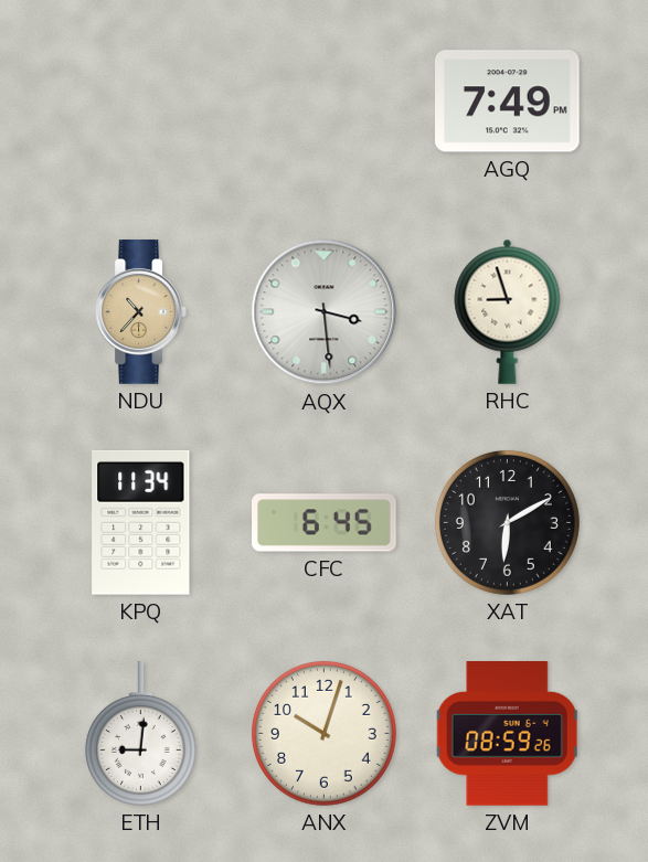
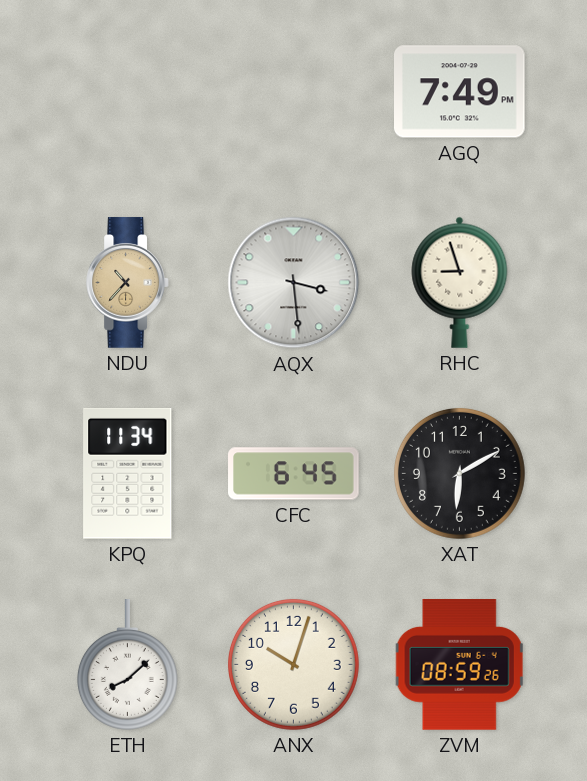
ETH: 9:01 -> 8:08
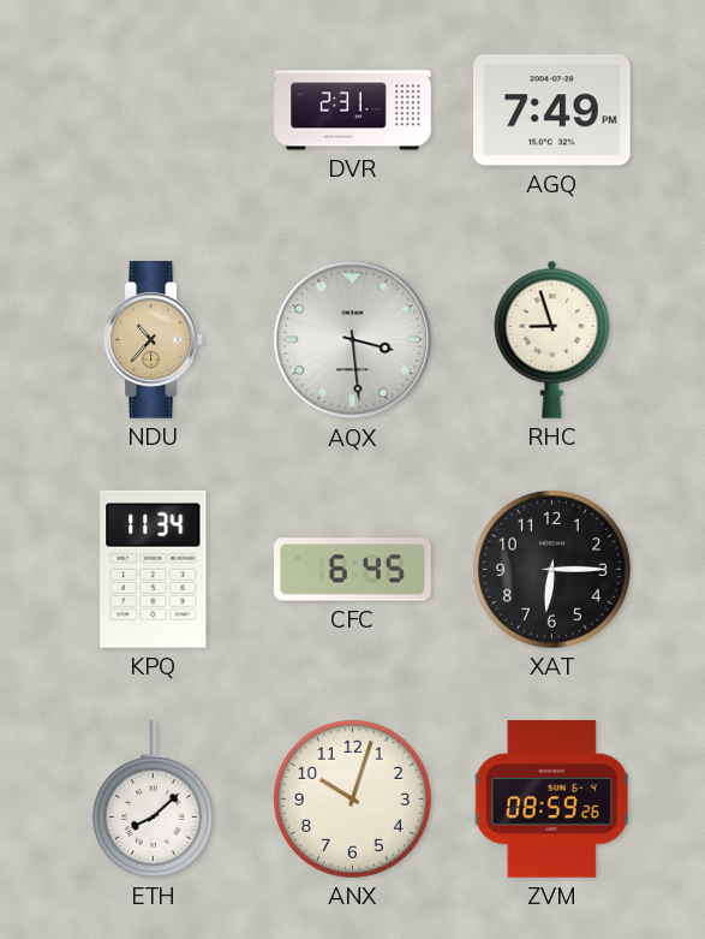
DVR: none -> 2:31
XAT: 6:10 -> 6:15
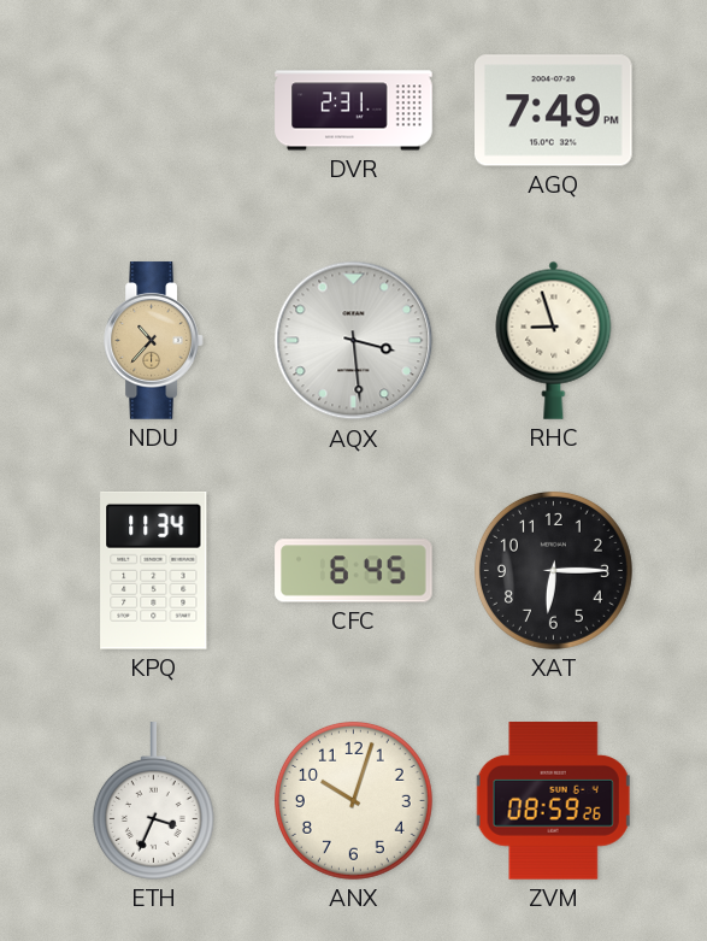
ETH: 8:08 -> 3:34
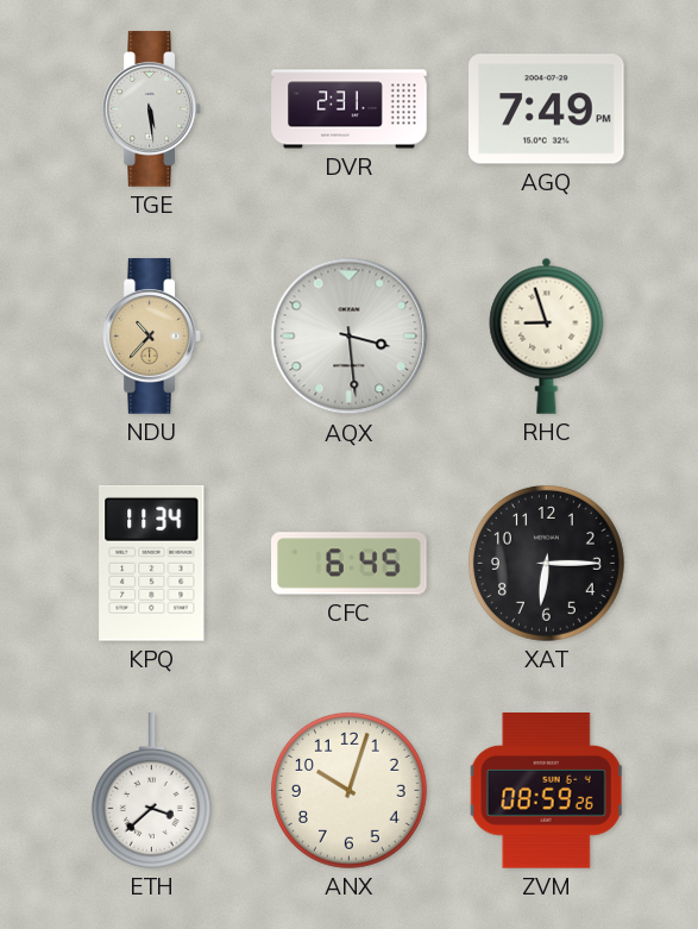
TGE: none -> 5:29
ETH: 3:34 -> 3:38
